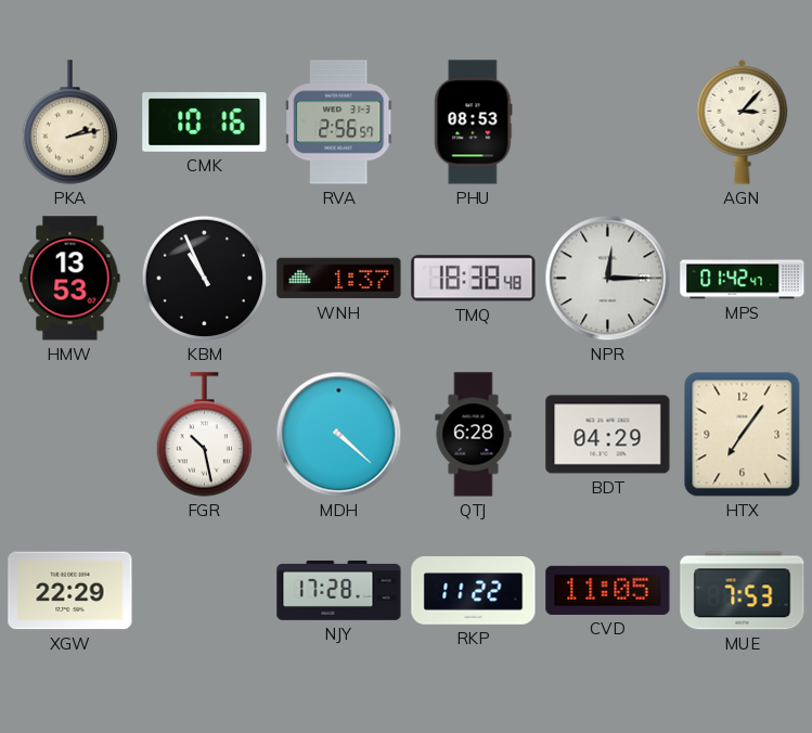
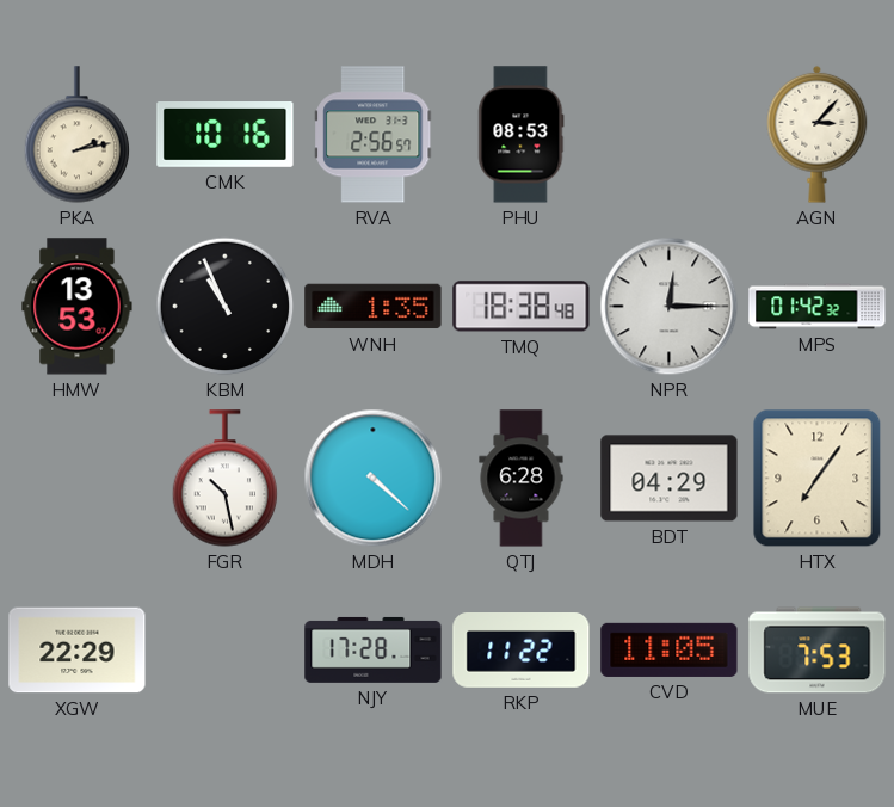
WNH: 1:37 -> 1:35
MPS: 01:42:47 -> 01:42:32
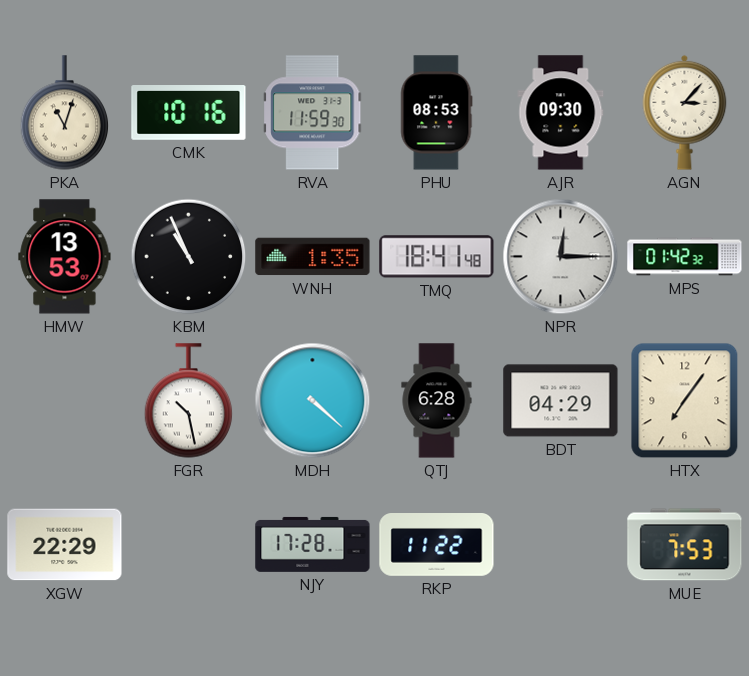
PKA: 2:13 -> 11:03
RVA: 2:56 -> 11:59
AJR: none -> 09:30
TMQ: 18:38 -> 18:41
CVD: 11:05 -> none
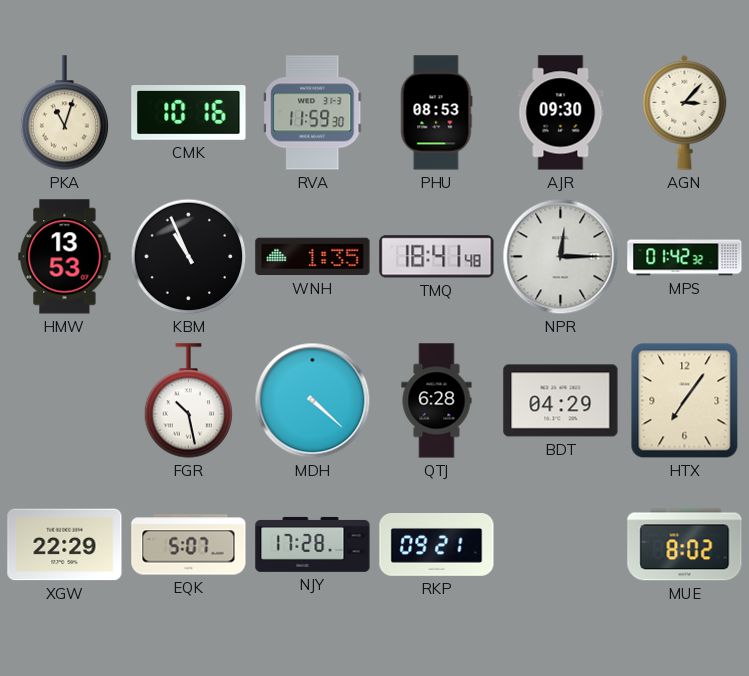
EQK: none -> 5:07
RKP: 11:22 -> 09:21
MUE: 7:53 -> 8:02
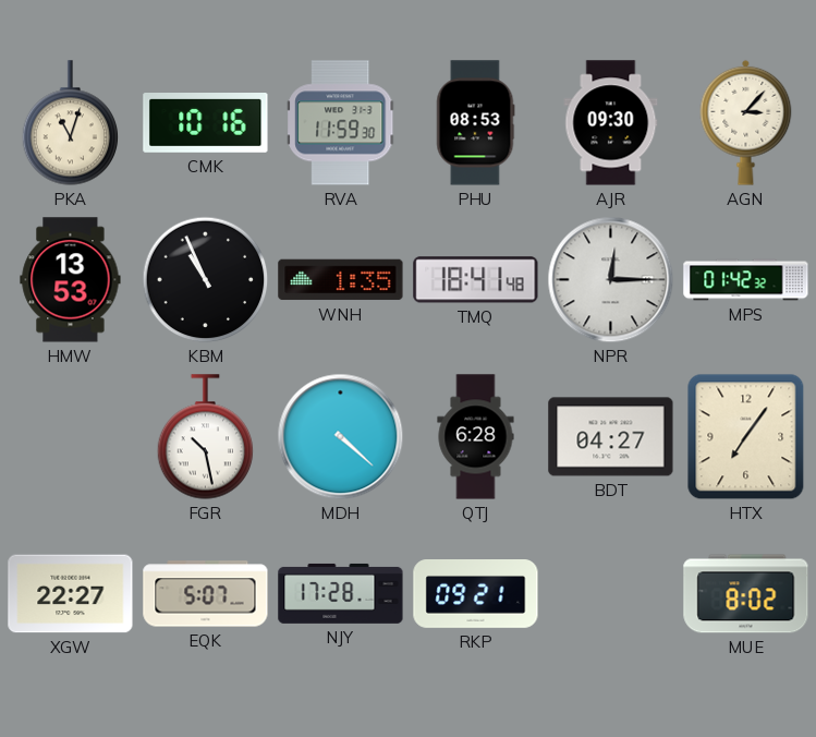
BDT: 04:29 -> 04:27
XGW: 22:29 -> 22:27
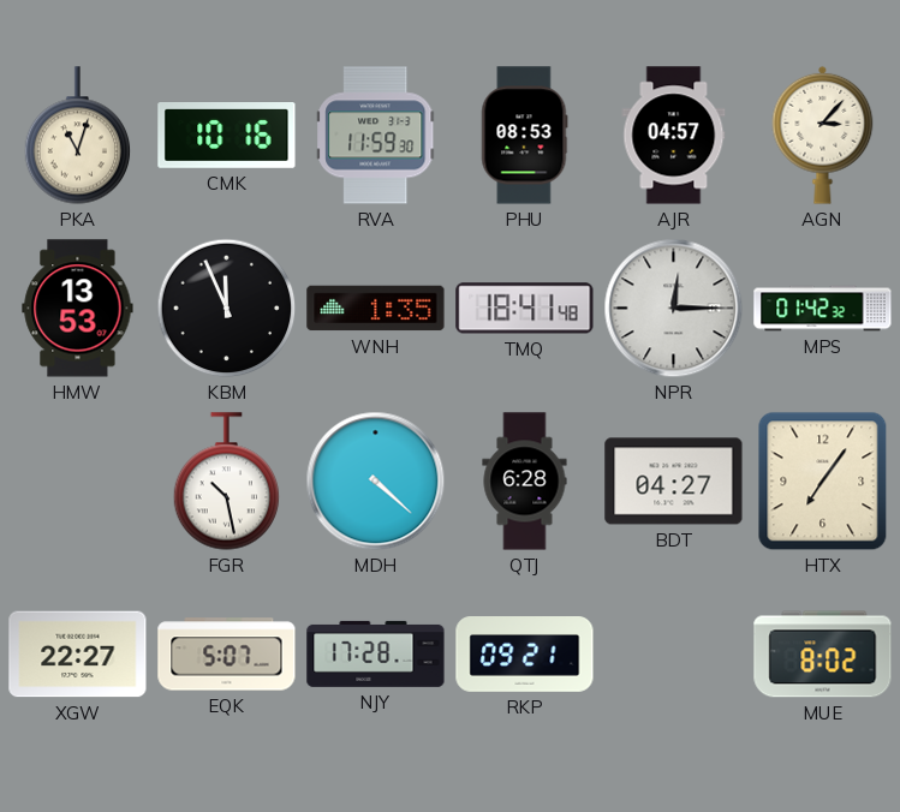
AJR: 09:30 -> 04:57
KBM: 10:56 -> 11:56
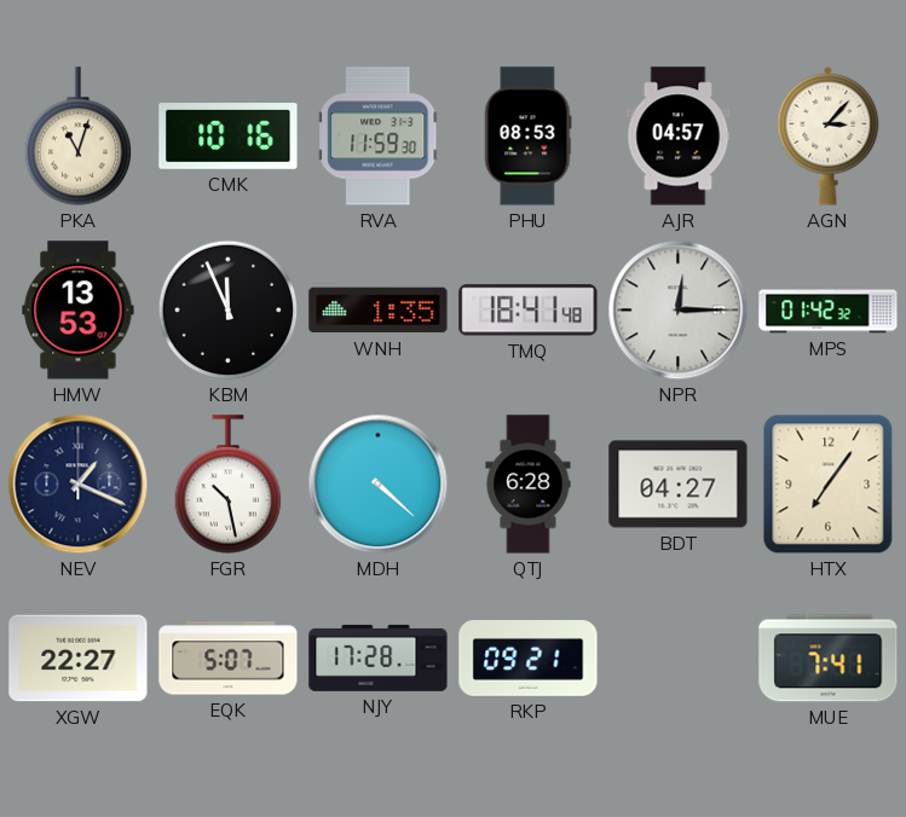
NEV: none -> 1:19
MUE: 8:02 -> 7:41
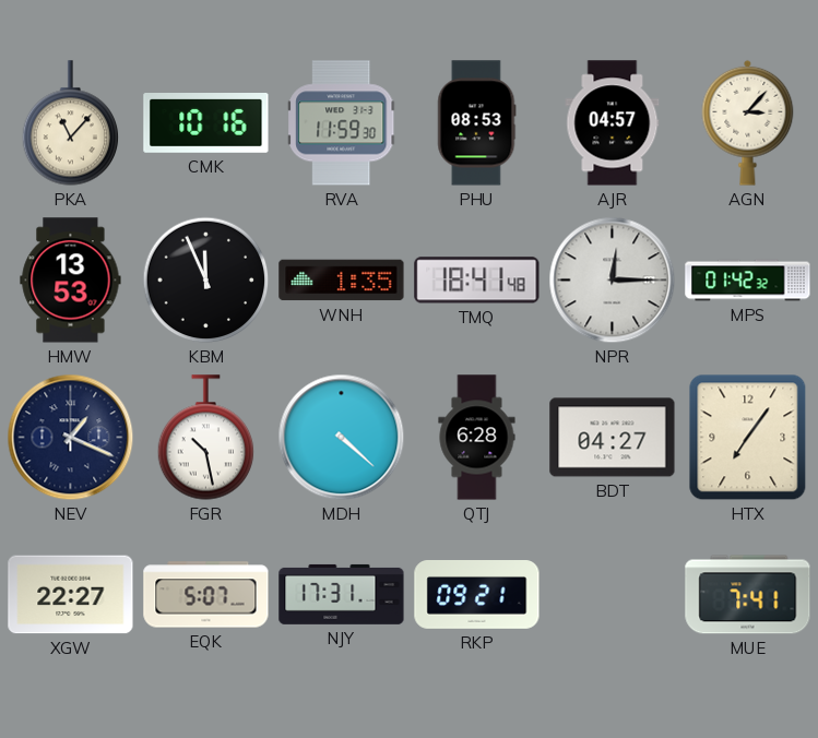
PKA: 11:03 -> 11:07
NJY: 17:28 -> 17:31
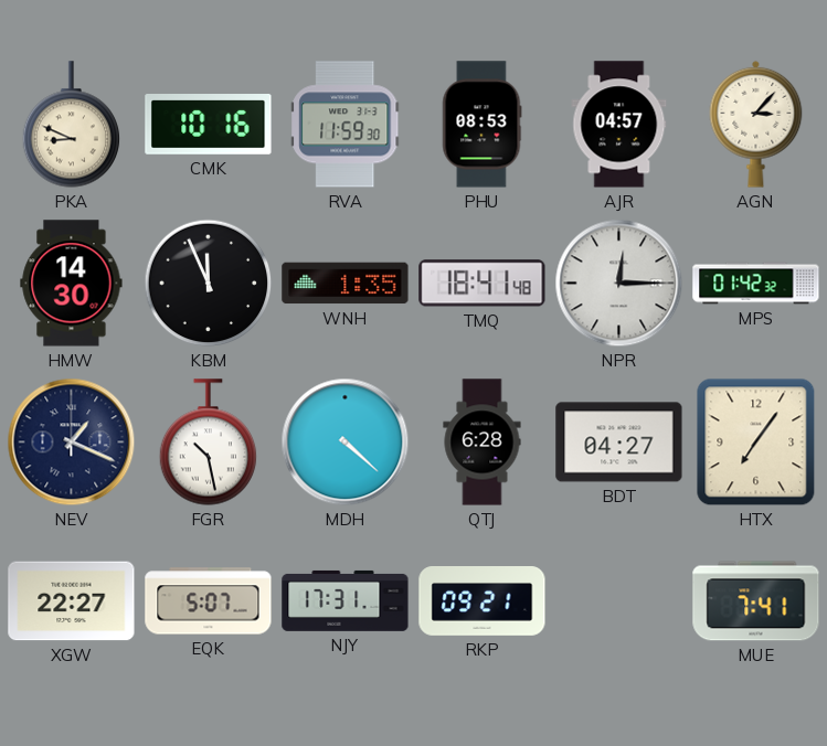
PKA: 11:07 -> 8:49
HMW: 13:53 -> 14:30
